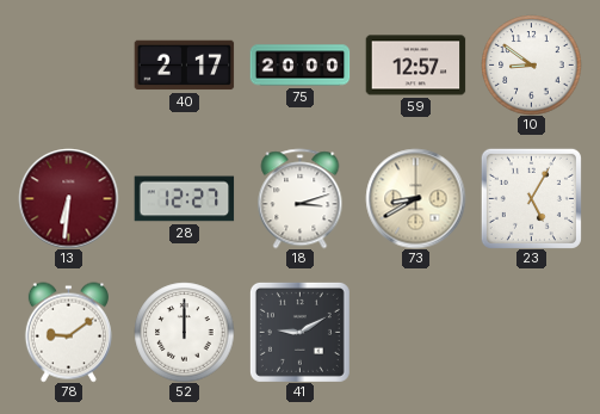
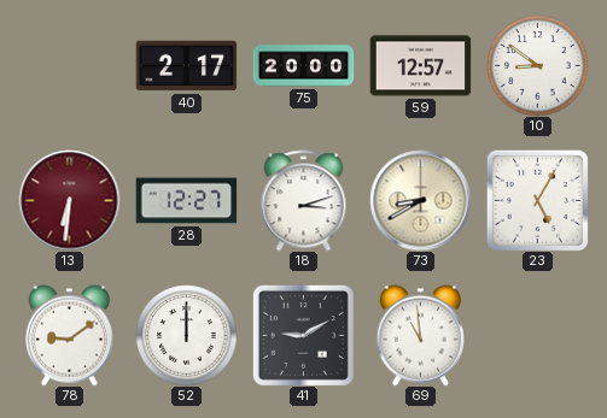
69: none -> 10:59
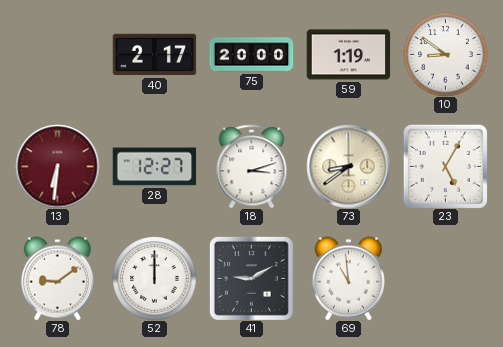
59: 12:57 -> 1:19
73: 8:40 -> 8:39
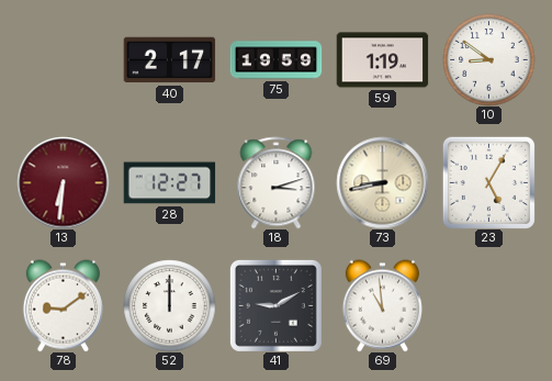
75: 20:00 -> 19:59
73: 8:39 -> 8:43
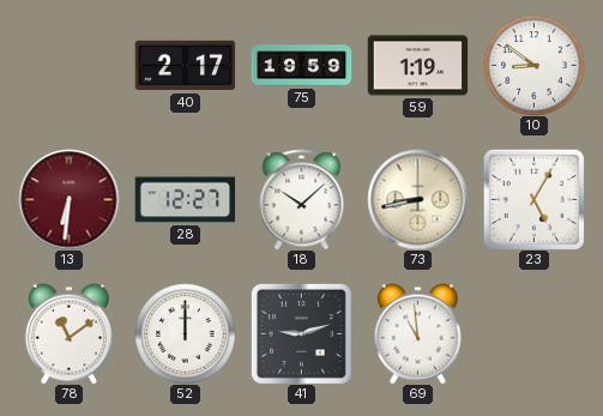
18: 3:12 -> 10:08
78: 9:09 -> 11:09
41: 9:10 -> 9:12
